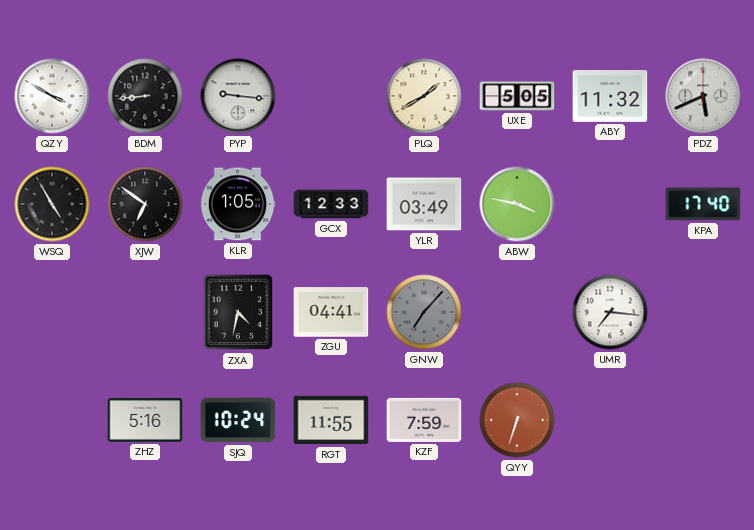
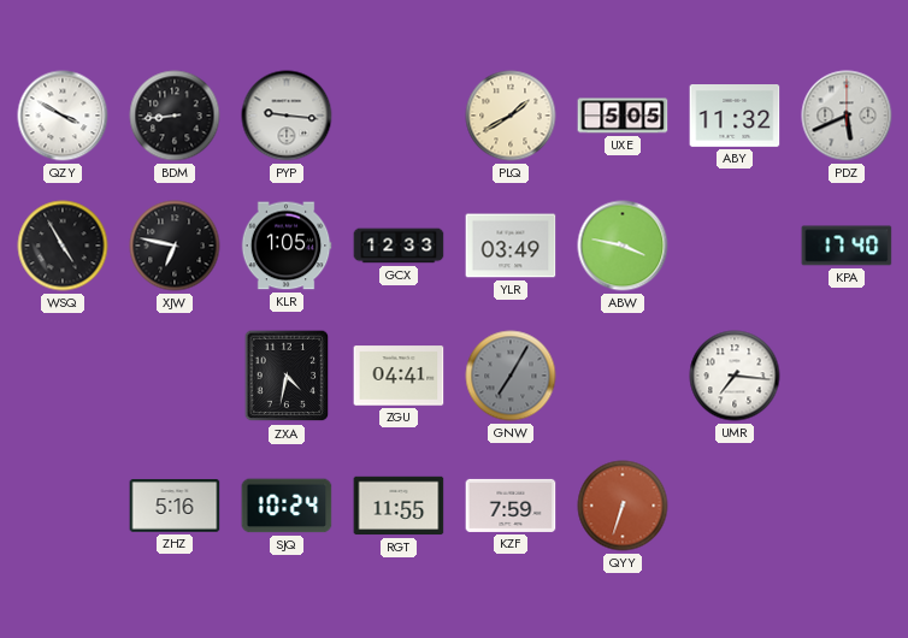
XJW: 6:51 -> 6:47
GNW: 7:07 -> 7:05
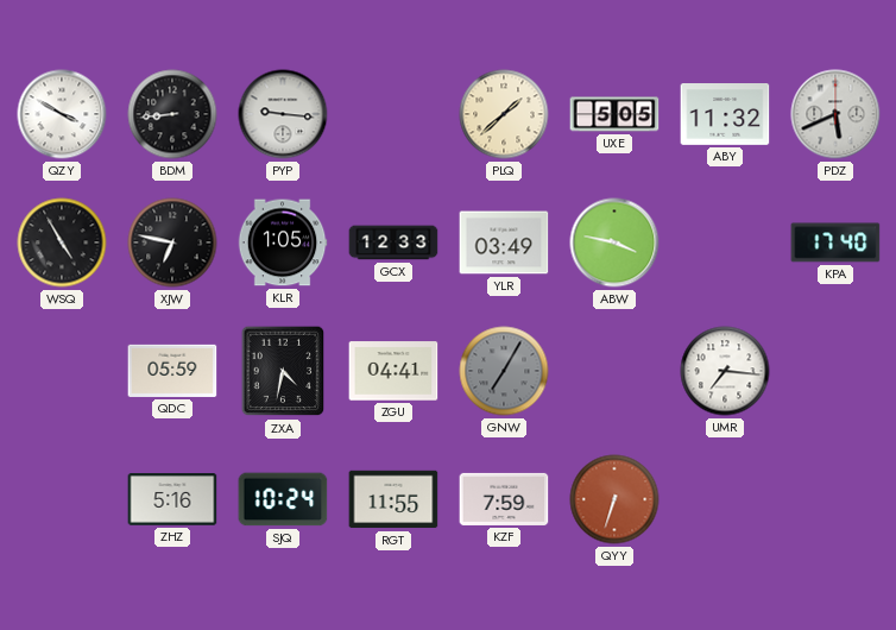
PLQ: 1:40 -> 1:38
QDC: none -> 05:59
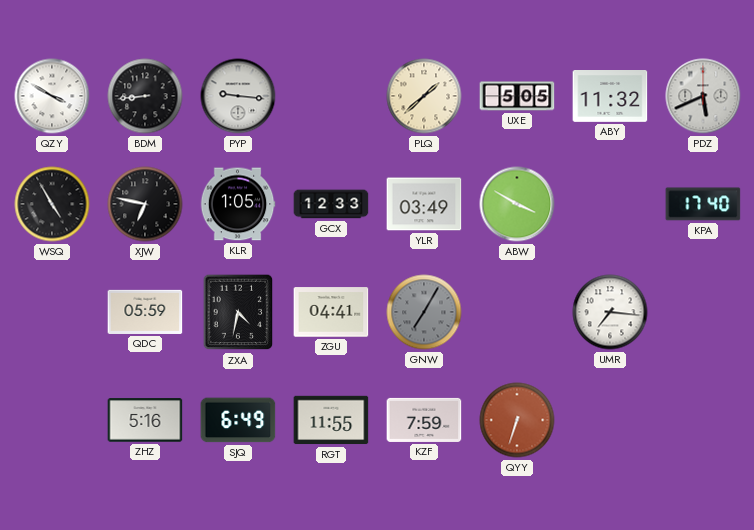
ABW: 3:47 -> 3:50
SJQ: 10:24 -> 6:49
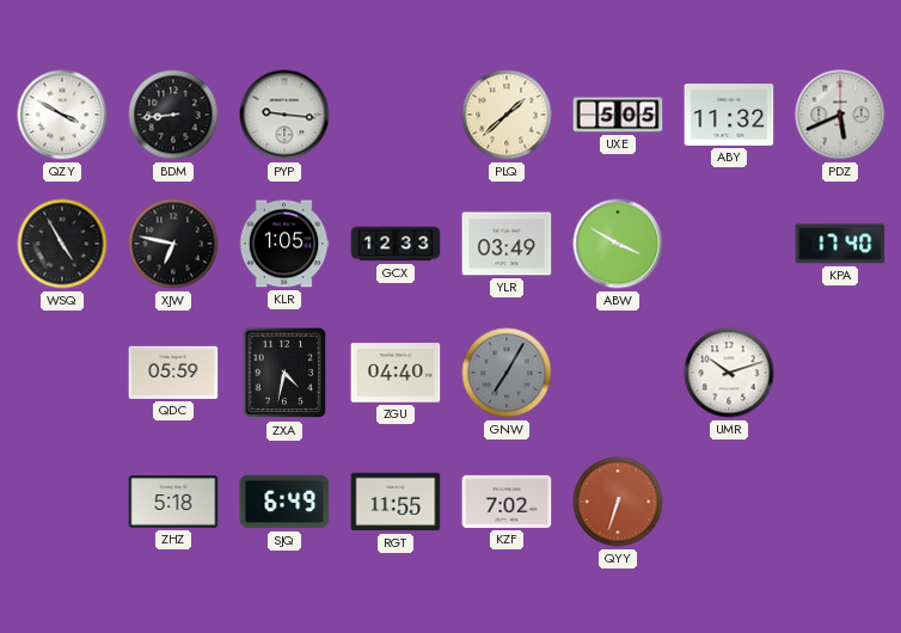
ZGU: 04:41 -> 04:40
UMR: 7:16 -> 10:12
ZHZ: 5:16 -> 5:18
KZF: 7:59 -> 7:02
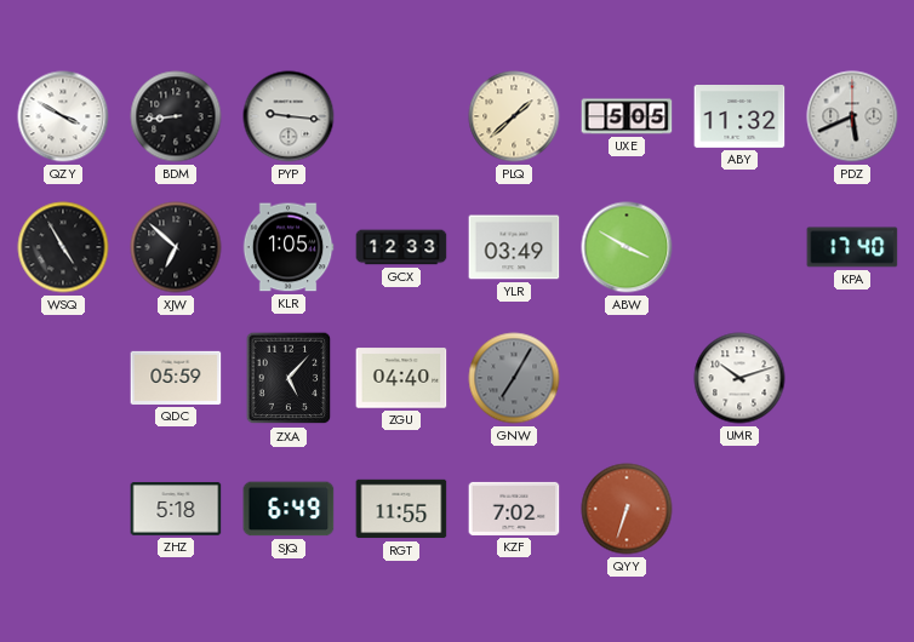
XJW: 6:47 -> 6:52
ZXA: 4:32 -> 5:07
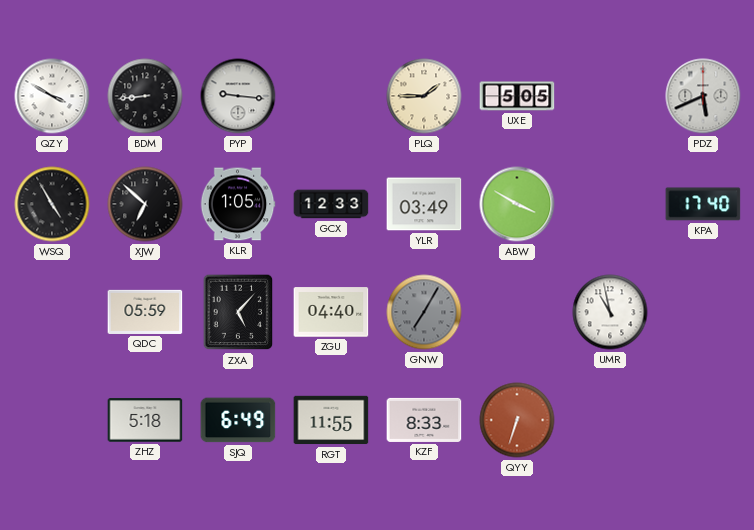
PLQ: 1:38 -> 1:45
ABY: 11:32 -> none
UMR: 10:12 -> 10:58
KZF: 7:02 -> 8:33
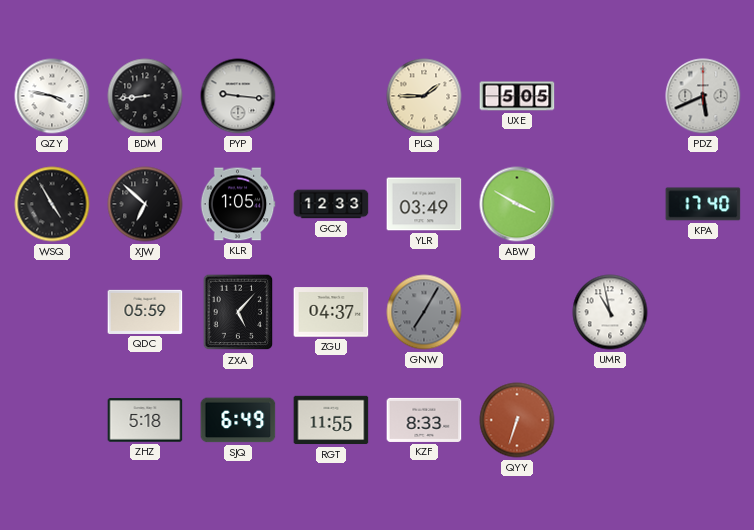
QZY: 3:50 -> 3:47
ZGU: 04:40 -> 04:37
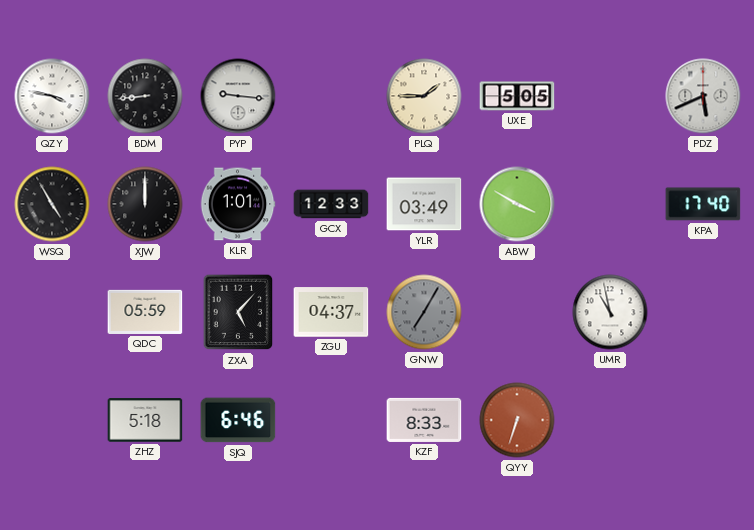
XJW: 6:52 -> 12:00
KLR: 1:05 -> 1:01
SJQ: 6:49 -> 6:46
RGT: 11:55 -> none
